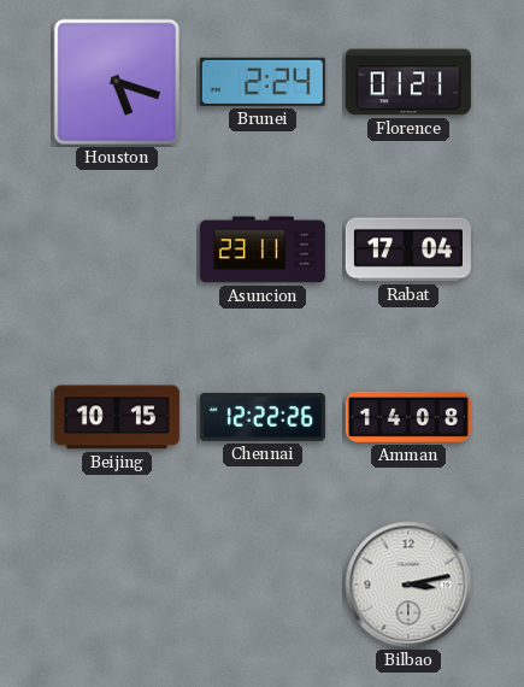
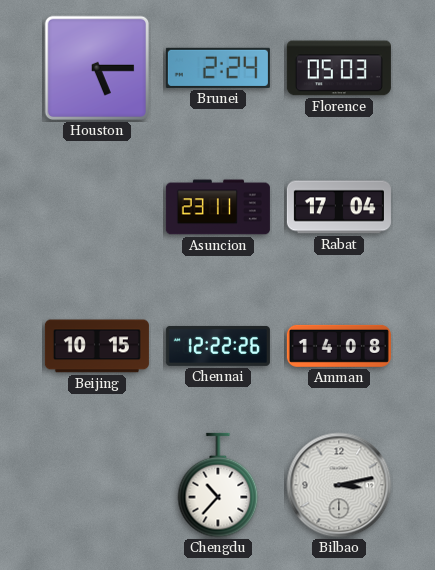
Houston: 5:18 -> 5:15
Florence: 01:21 -> 05:03
Chengdu: none -> 10:37
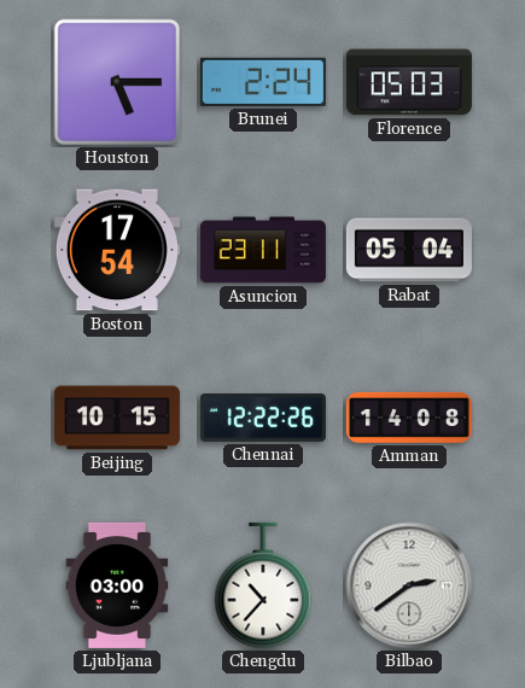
Boston: none -> 17:54
Rabat: 17:04 -> 05:04
Ljubljana: none -> 03:00
Bilbao: 3:13 -> 2:39
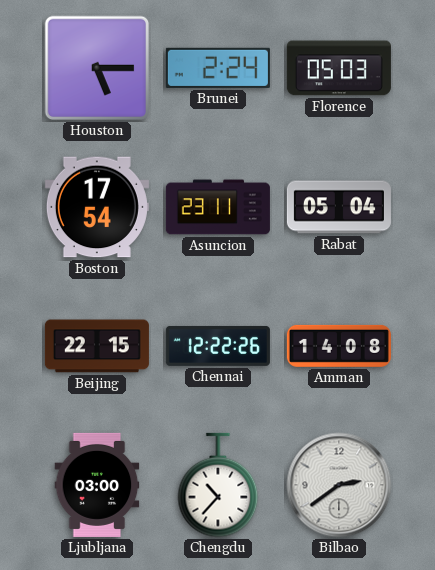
Beijing: 10:15 -> 22:15
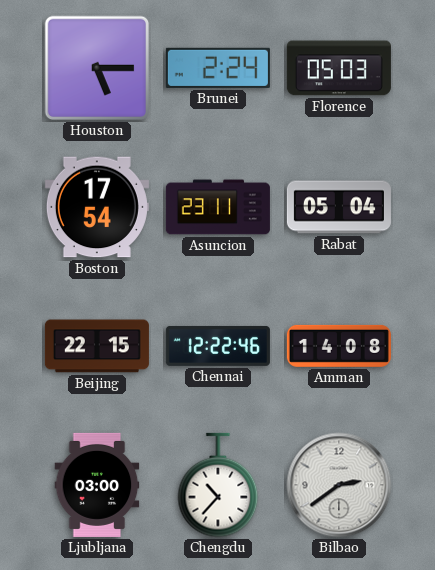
Chennai: 12:22:26 -> 12:22:46
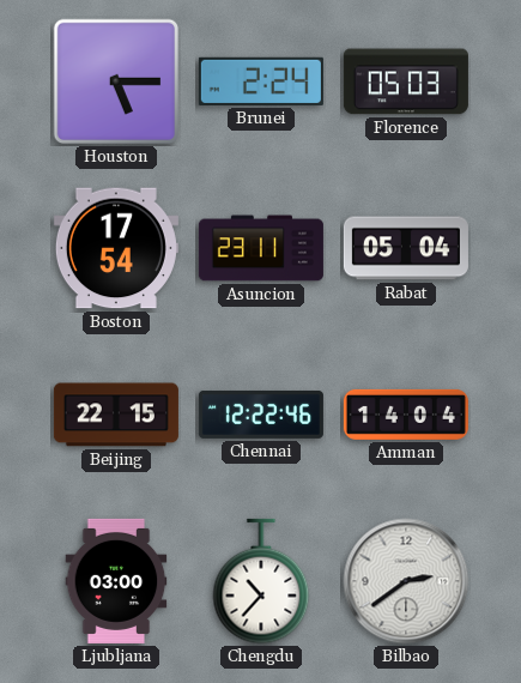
Amman: 14:08 -> 14:04
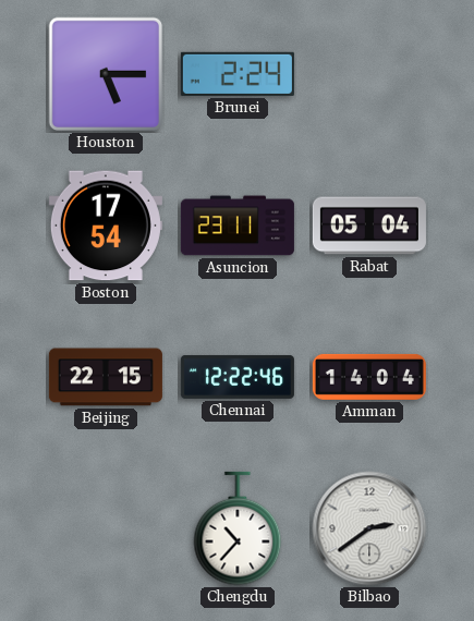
Florence: 05:03 -> none
Ljubljana: 03:00 -> none
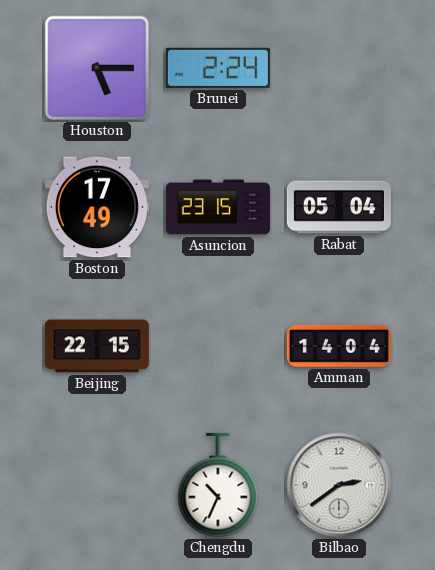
Boston: 17:54 -> 17:49
Asuncion: 23:11 -> 23:15
Chennai: 12:22 -> none
Chengdu: 10:37 -> 10:34
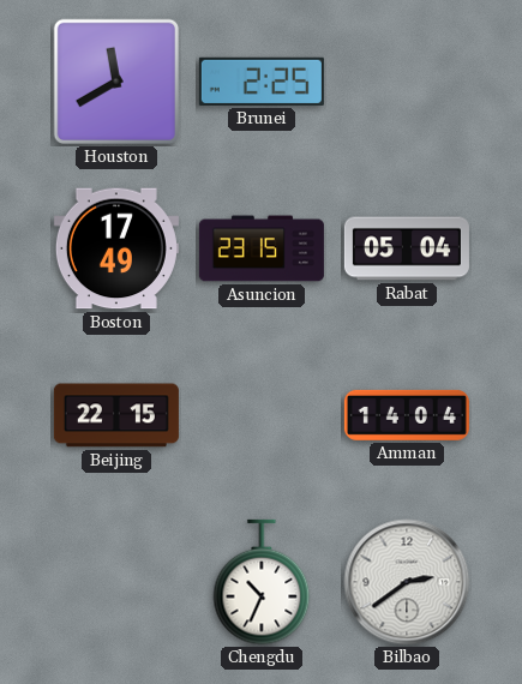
Houston: 5:15 -> 11:40
Brunei: 2:24 -> 2:25
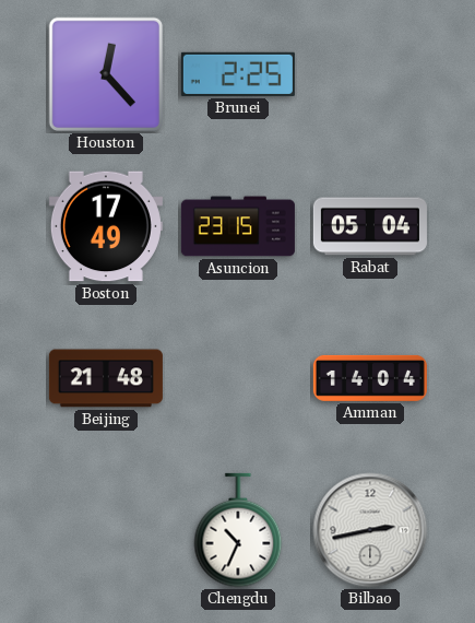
Houston: 11:40 -> 12:23
Beijing: 22:15 -> 21:48
Bilbao: 2:39 -> 2:43
